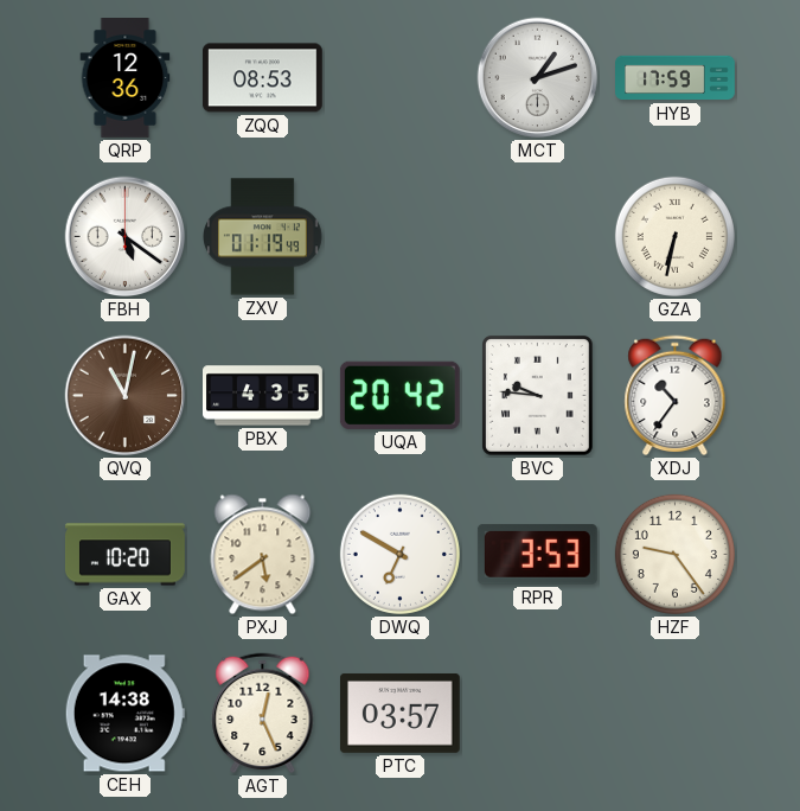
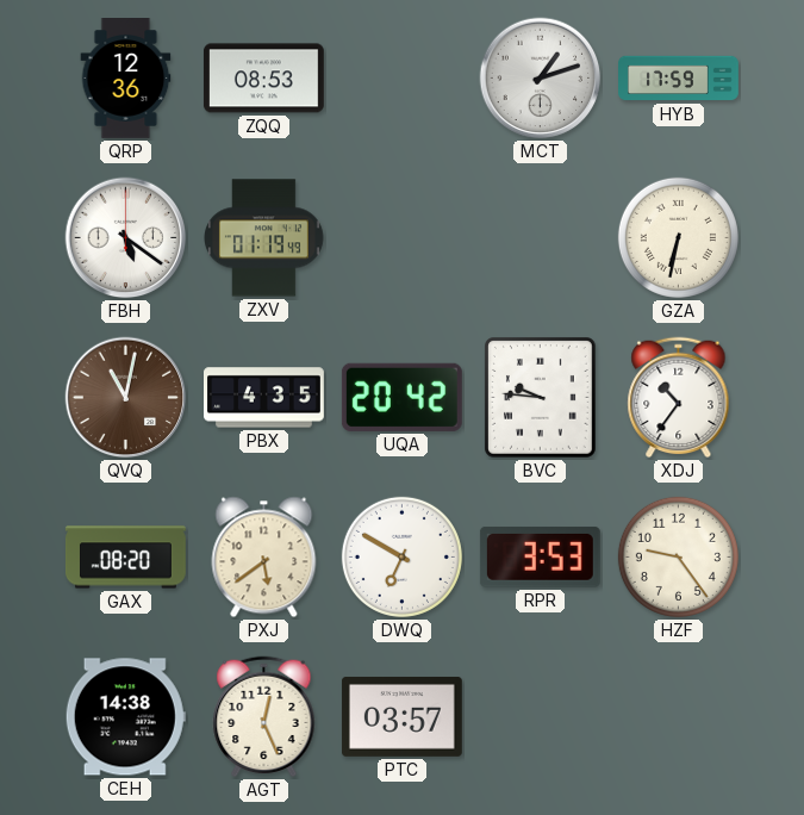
GAX: 10:20 -> 08:20
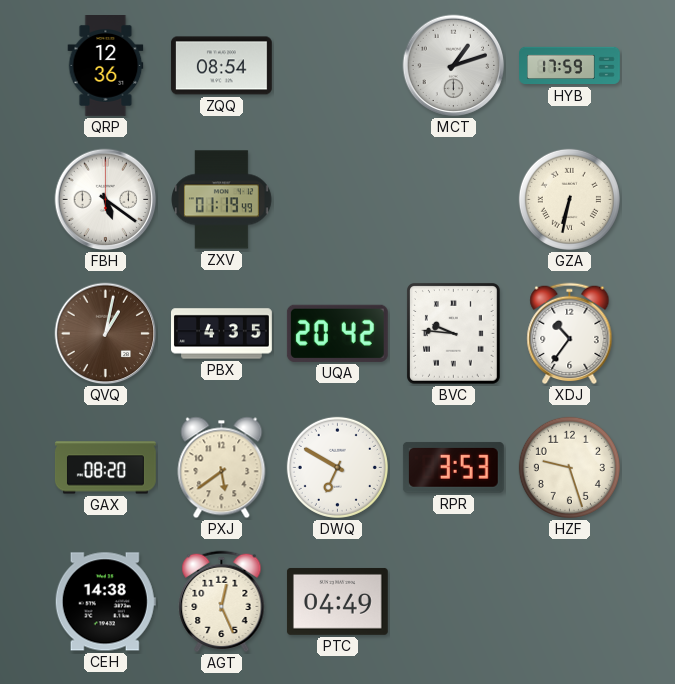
ZQQ: 08:53 -> 08:54
QVQ: 11:02 -> 1:02
HZF: 9:24 -> 9:27
PTC: 03:57 -> 04:49
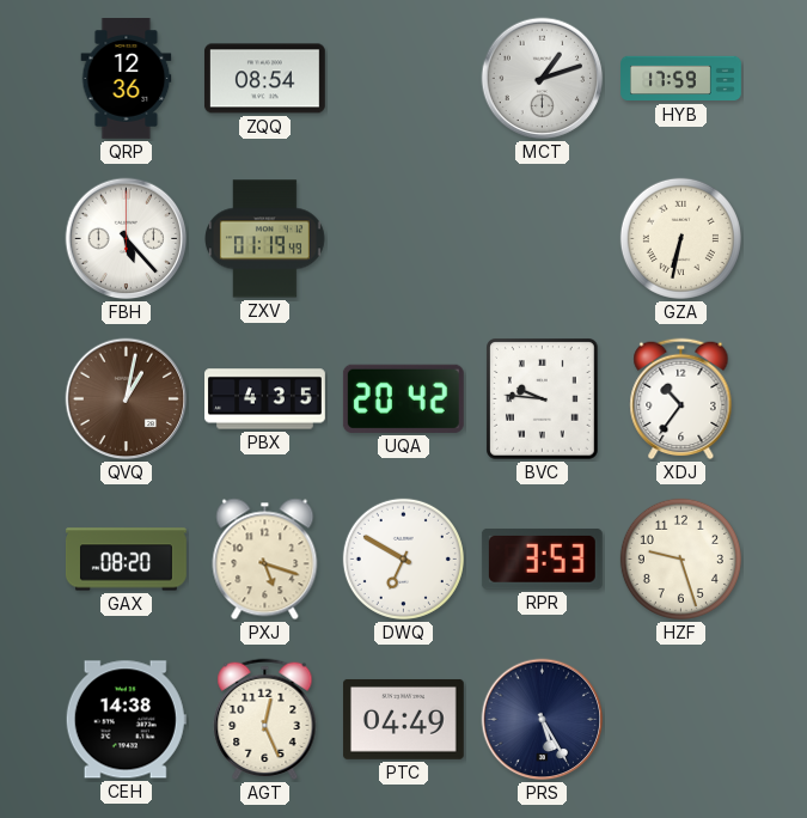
FBH: 5:21 -> 5:23
PXJ: 5:39 -> 5:18
PRS: none -> 5:25
